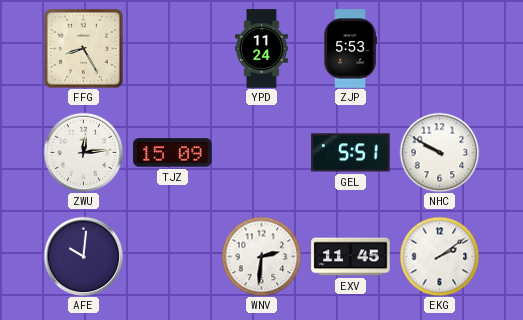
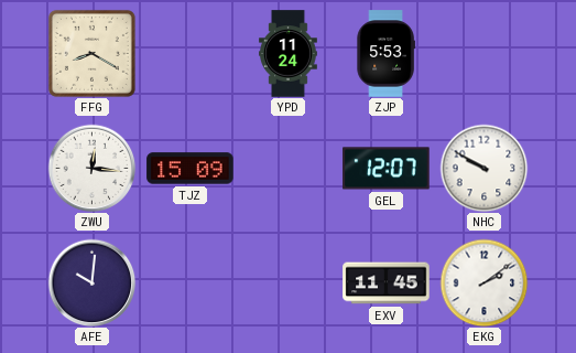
FFG: 8:25 -> 8:20
ZWU: 12:14 -> 12:16
GEL: 5:51 -> 12:07
WNV: 2:31 -> none
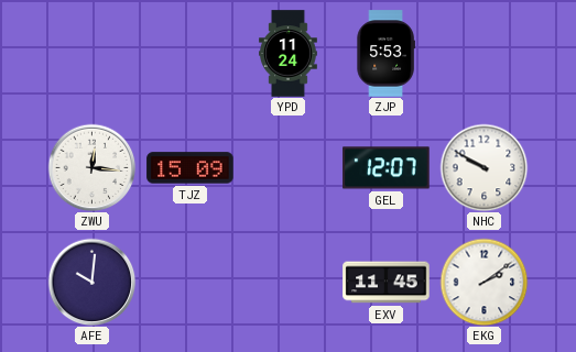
FFG: 8:20 -> none
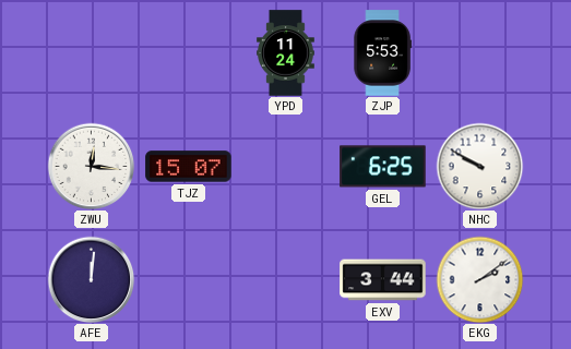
TJZ: 15:09 -> 15:07
GEL: 12:07 -> 6:25
AFE: 10:01 -> 12:01
EXV: 11:45 -> 3:44
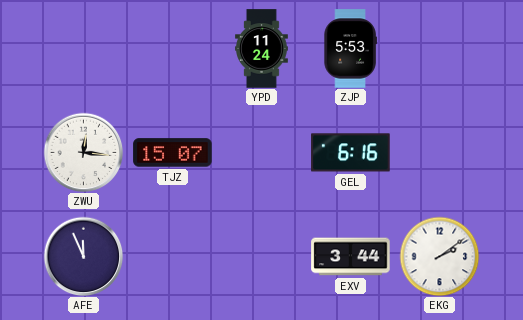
GEL: 6:25 -> 6:16
NHC: 9:50 -> none
AFE: 12:01 -> 11:56
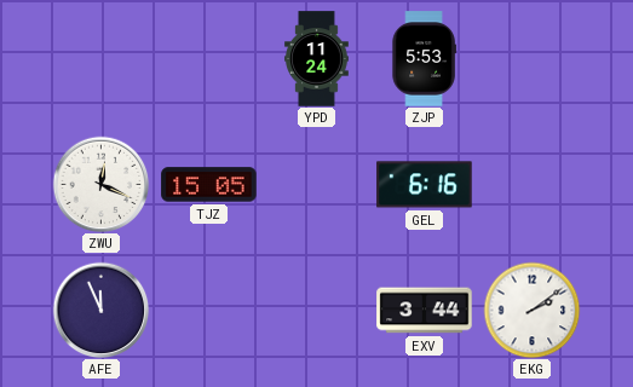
ZWU: 12:16 -> 12:19
TJZ: 15:07 -> 15:05
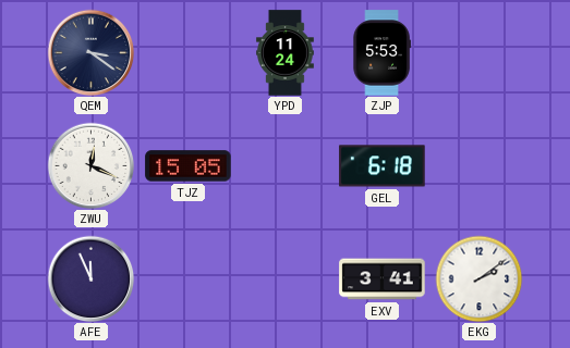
QEM: none -> 3:21
GEL: 6:16 -> 6:18
EXV: 3:44 -> 3:41
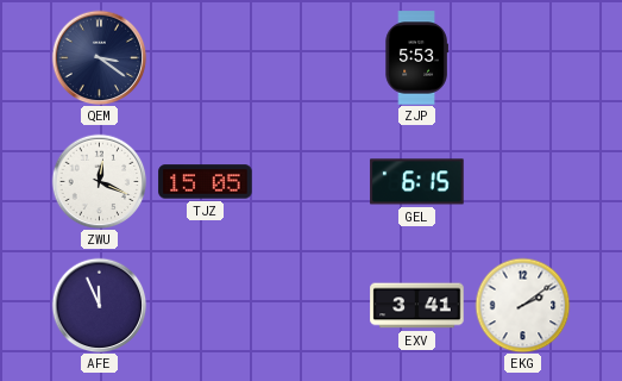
YPD: 11:24 -> none
GEL: 6:18 -> 6:15
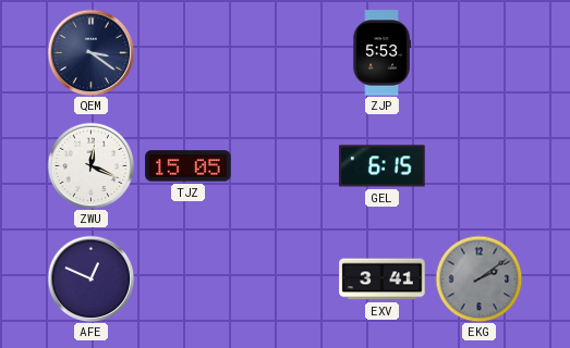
AFE: 11:56 -> 12:49
EKG dial: white -> grey
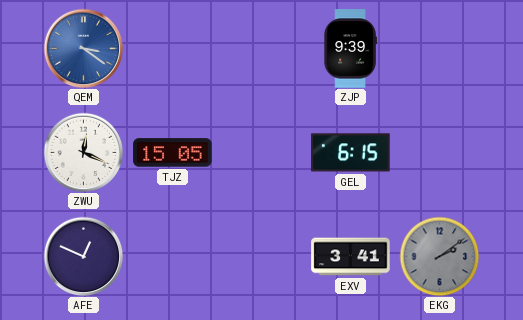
QEM dial: navy -> blue
ZJP: 5:53 -> 9:39
